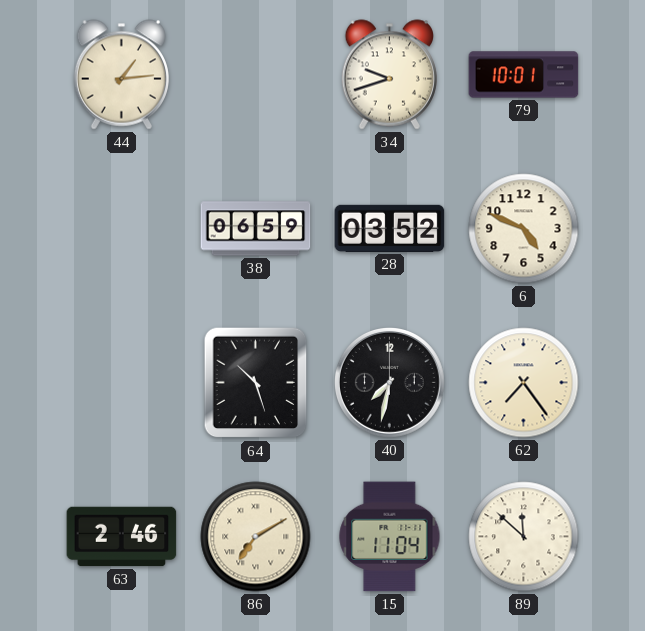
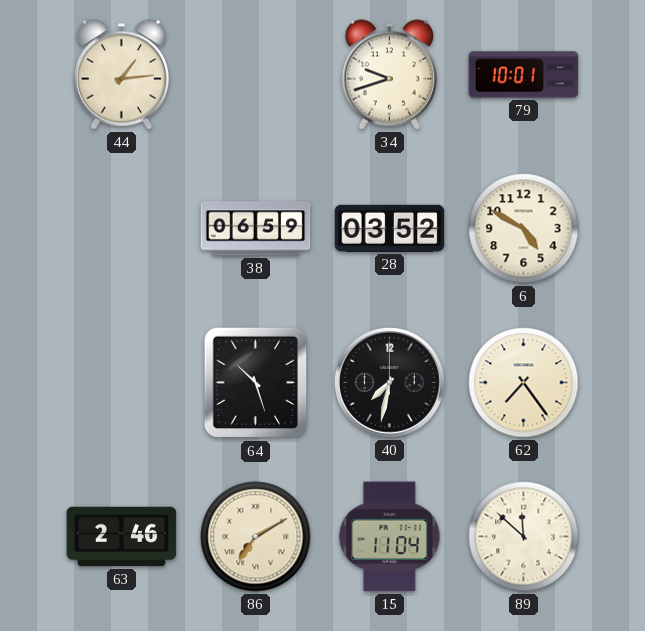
6: 4:49 -> 4:50
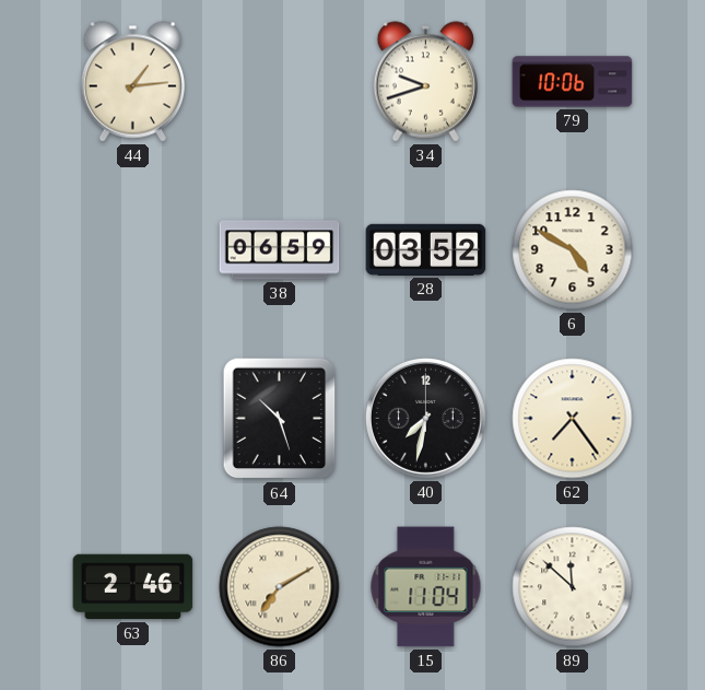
79: 10:01 -> 10:06
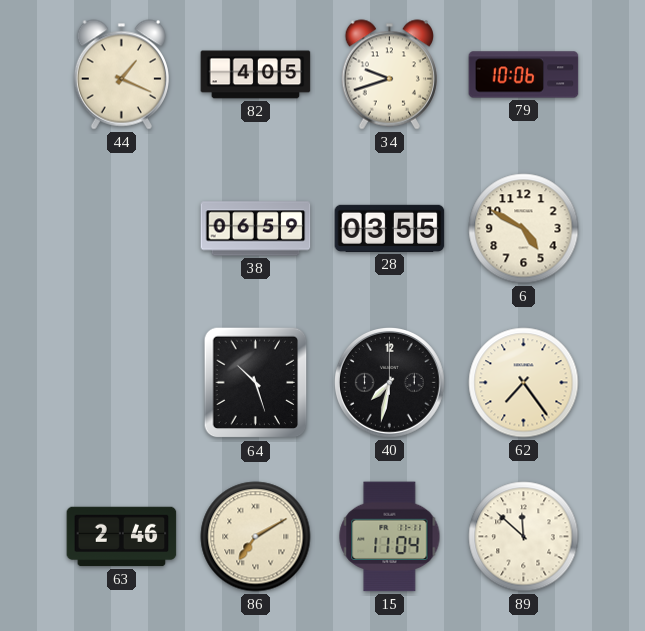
44: 1:14 -> 1:19
82: none -> 4:05
28: 03:52 -> 03:55
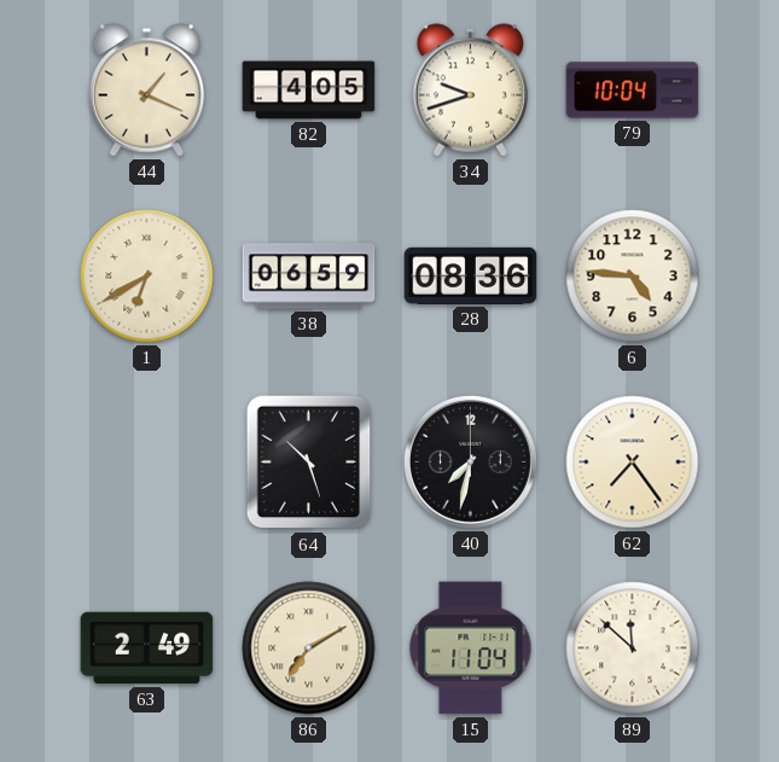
79: 10:06 -> 10:04
1: none -> 6:40
28: 03:55 -> 08:36
6: 4:50 -> 4:46
63: 2:46 -> 2:49
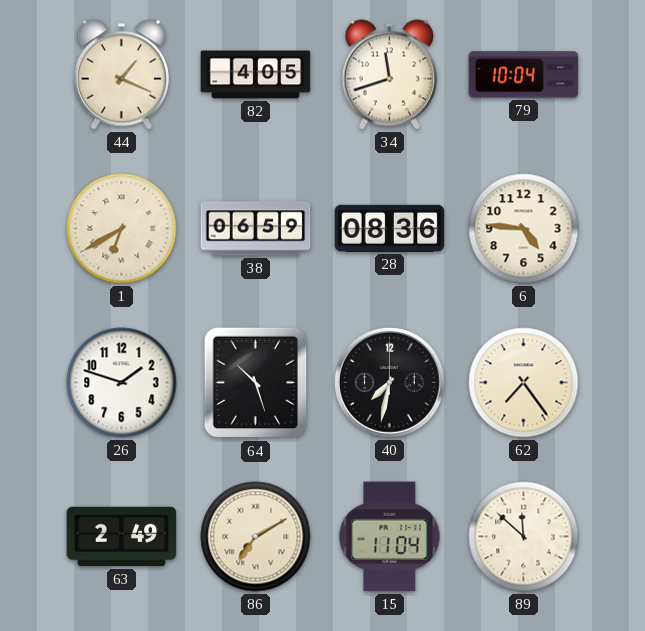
34: 9:42 -> 11:42
26: none -> 1:48
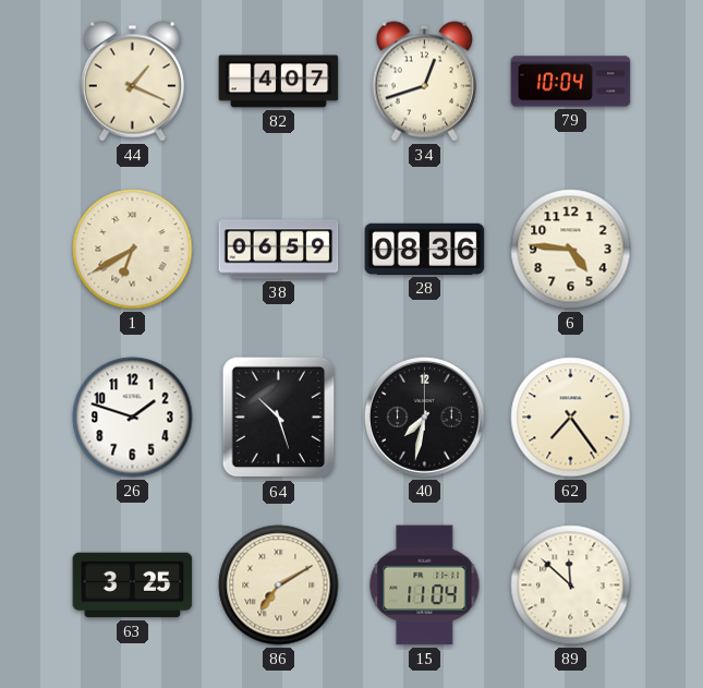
82: 4:05 -> 4:07
34: 11:42 -> 12:42
63: 2:49 -> 3:25
